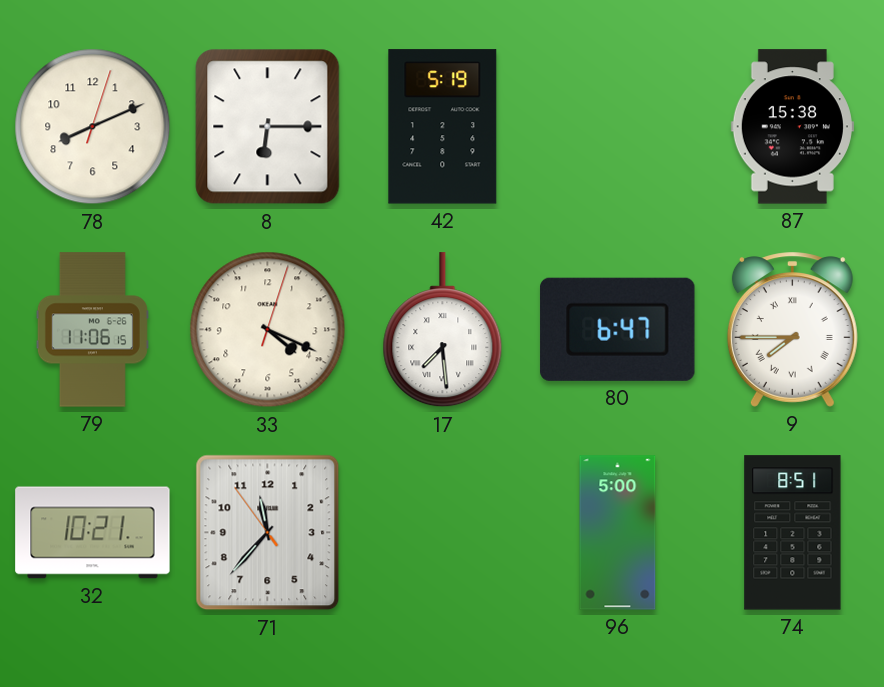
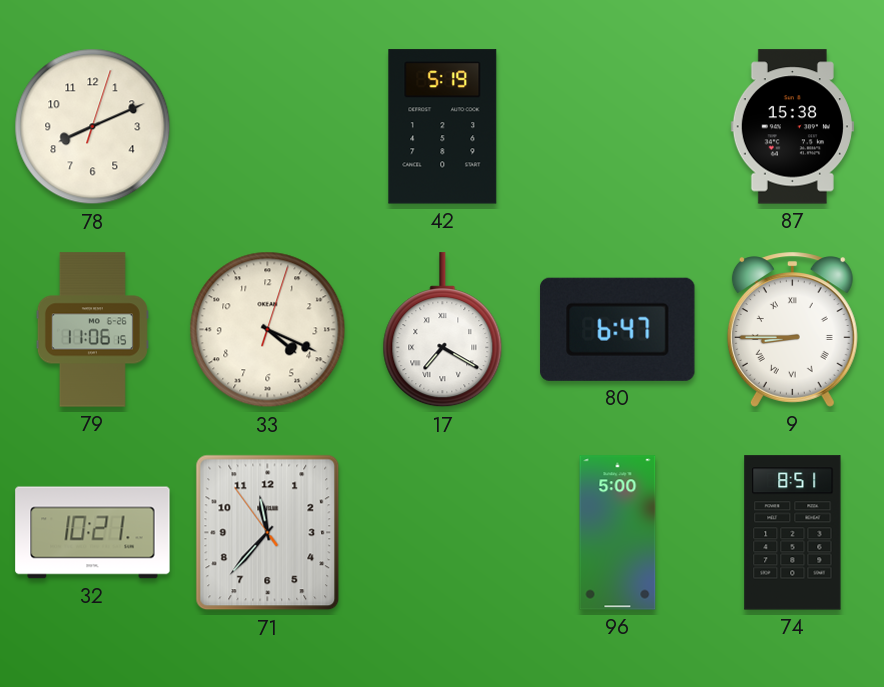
8: 6:15 -> none
17: 7:29 -> 7:20
9: 7:45 -> 8:45
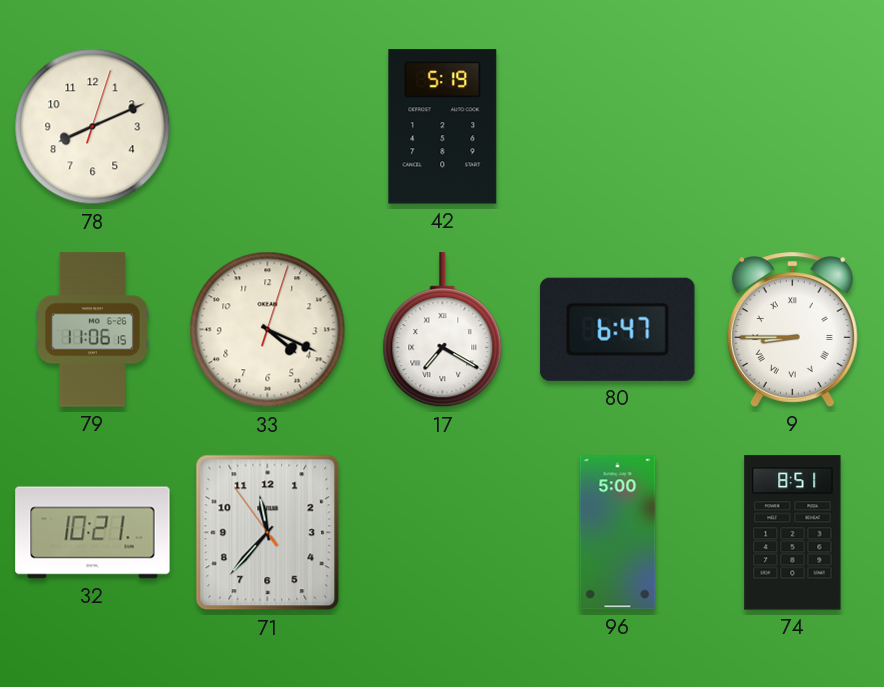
87: 15:38 -> none
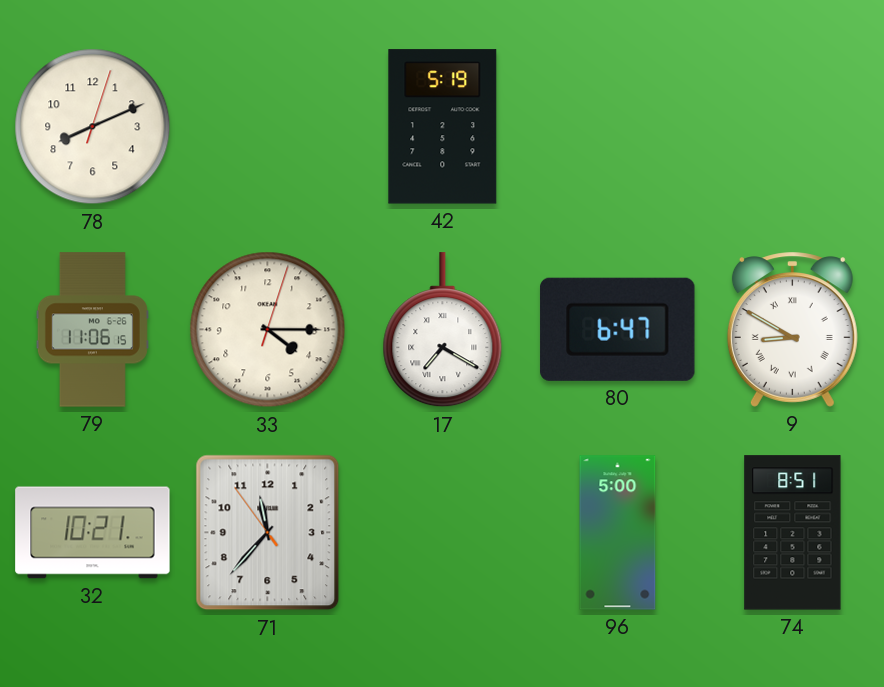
33: 4:19 -> 4:15
9: 8:45 -> 8:50
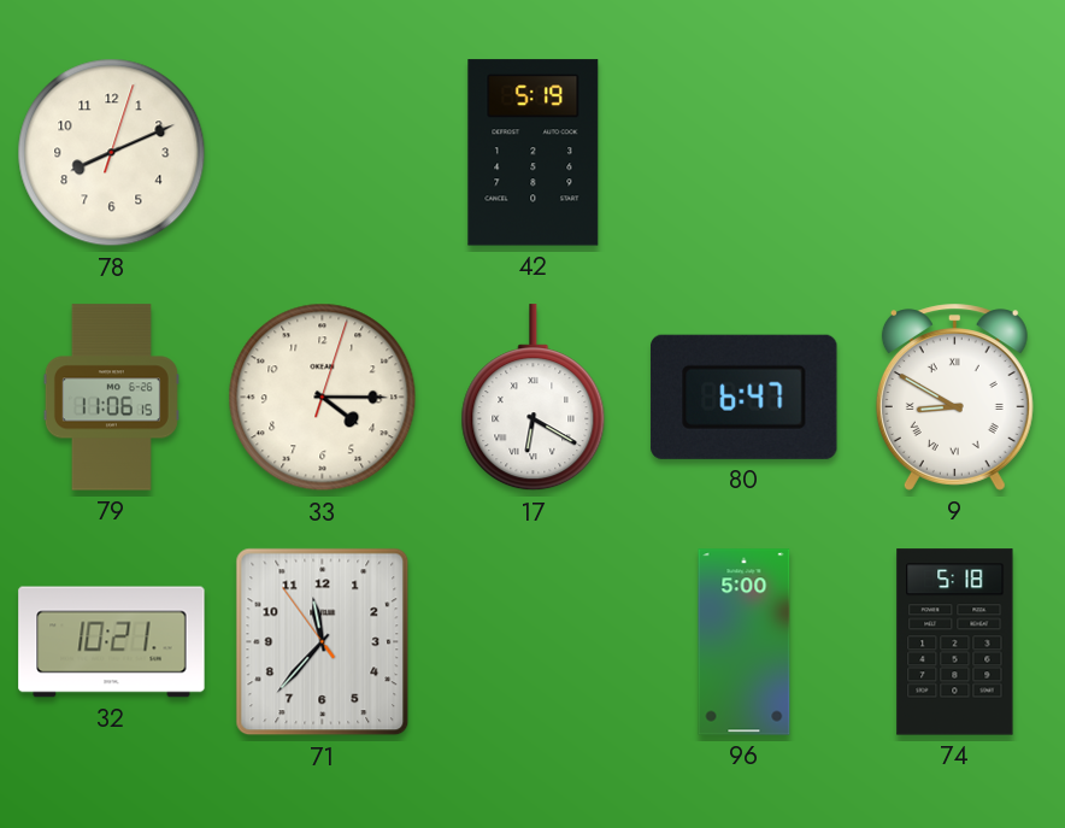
17: 7:20 -> 6:20
74: 8:51 -> 5:18
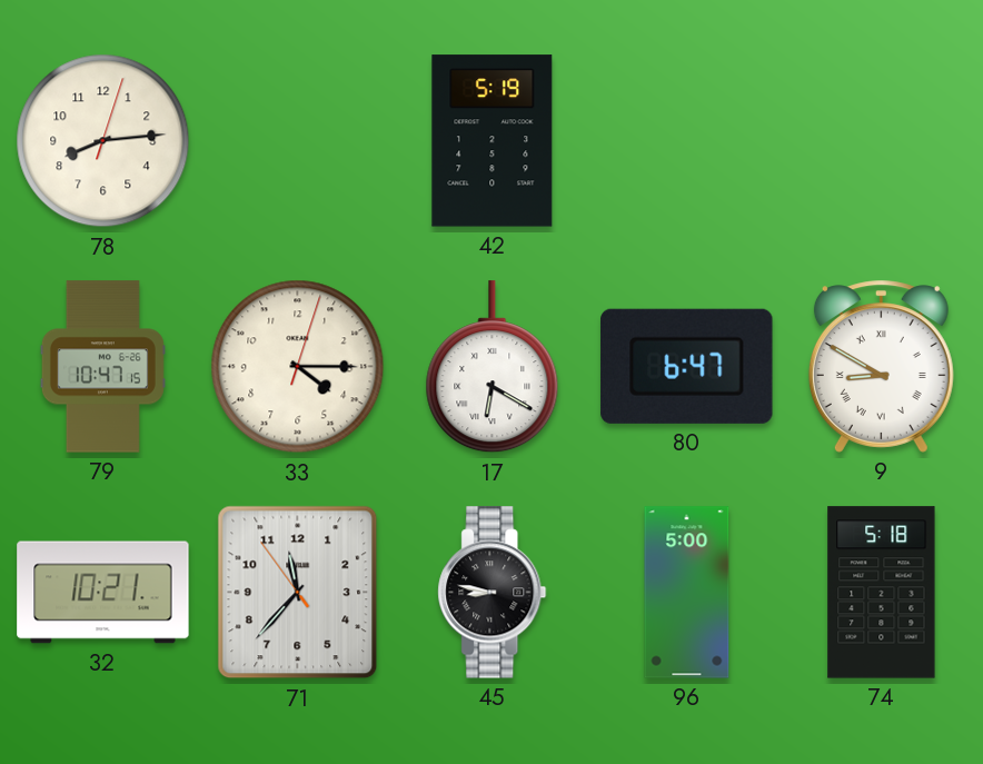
78: 8:11 -> 8:14
79: 11:06 -> 10:47
45: none -> 8:47
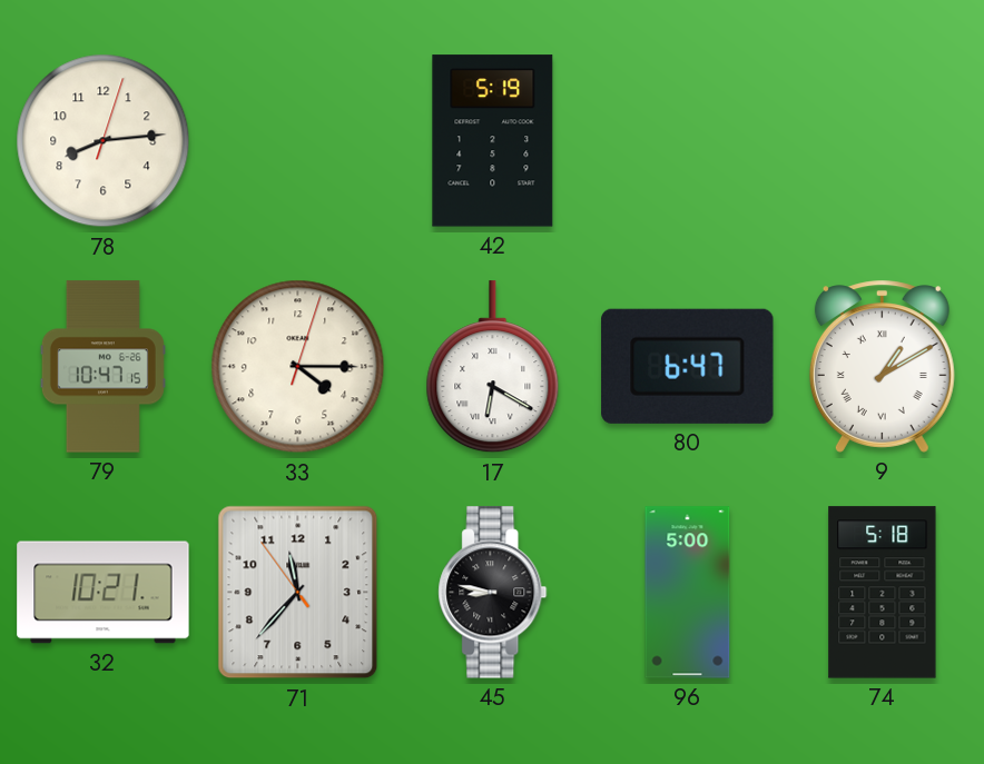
9: 8:50 -> 1:10
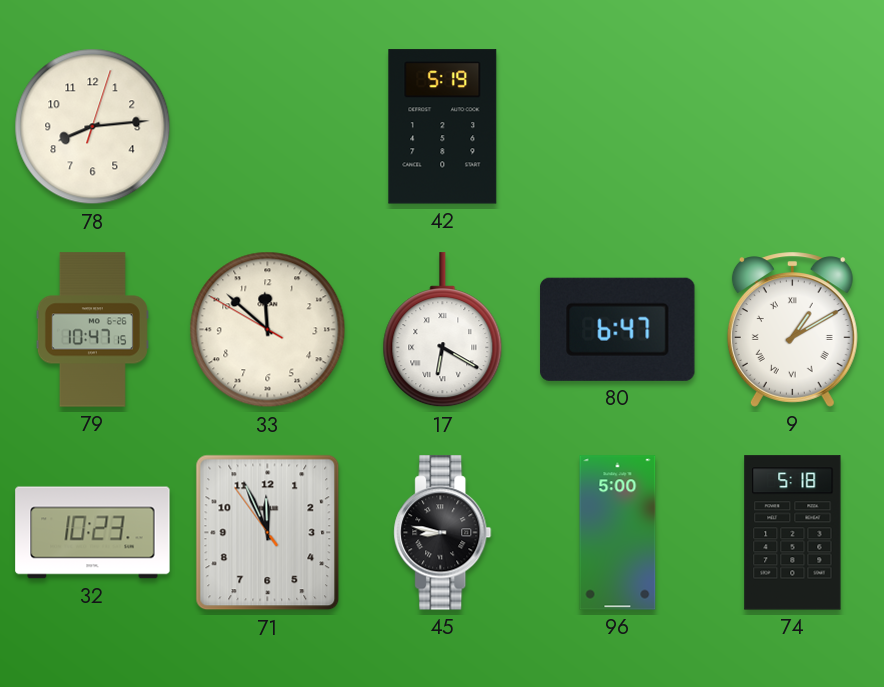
33: 4:15 -> 11:51
32: 10:21 -> 10:23
71: 11:36 -> 11:55
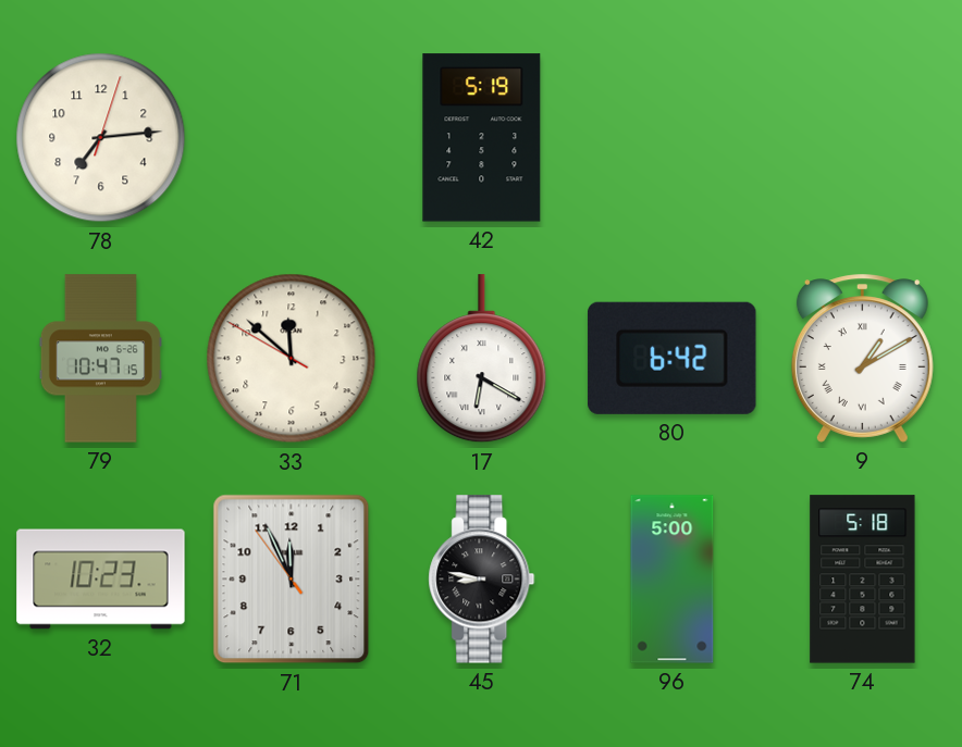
78: 8:14 -> 7:14
80: 6:47 -> 6:42
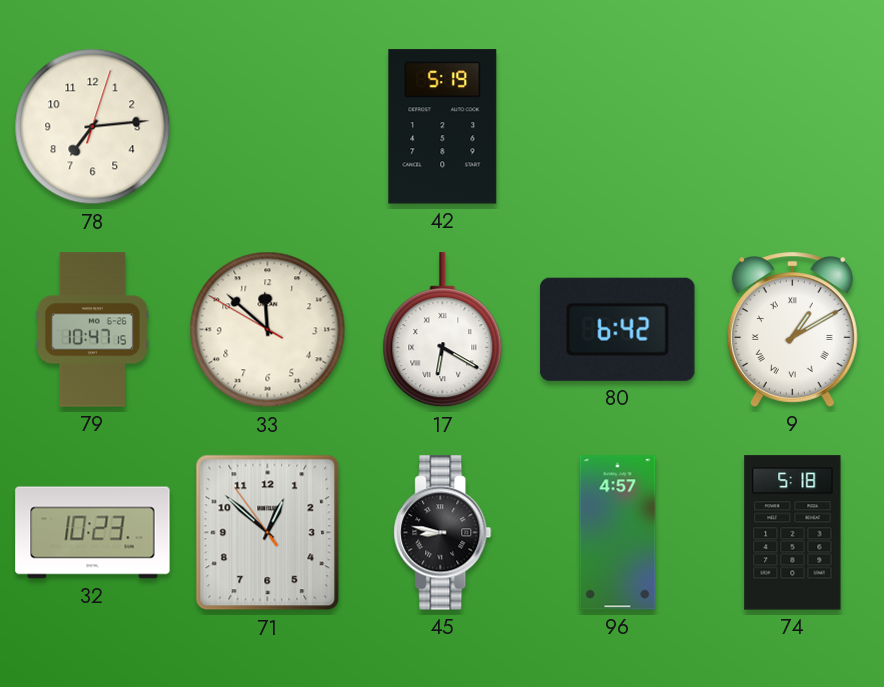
71: 11:55 -> 12:51
96: 5:00 -> 4:57
